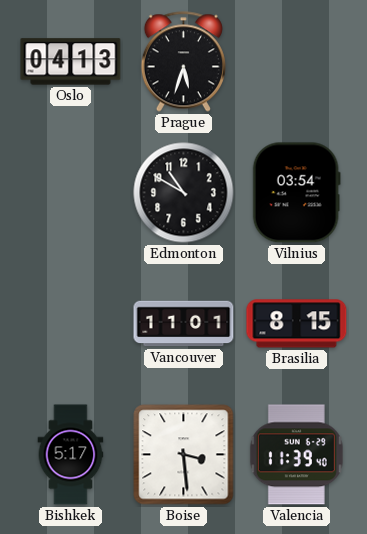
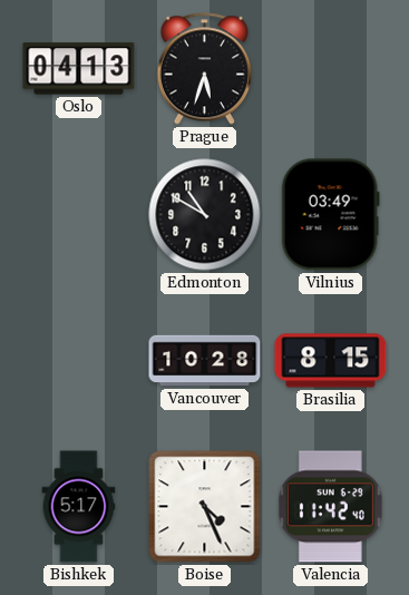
Vilnius: 03:54 -> 03:49
Vancouver: 11:01 -> 10:28
Boise: 3:29 -> 4:26
Valencia: 11:39 -> 11:42
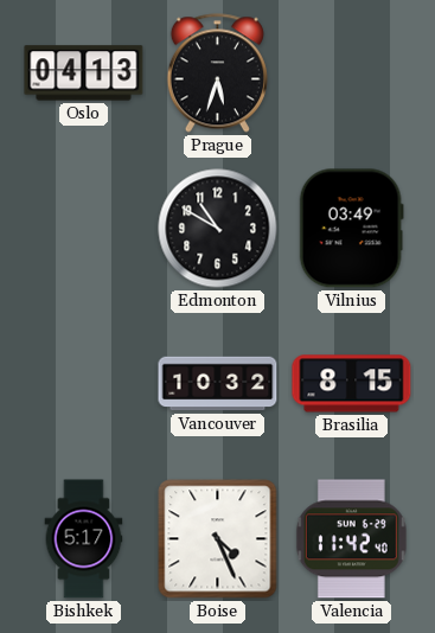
Vancouver: 10:28 -> 10:32
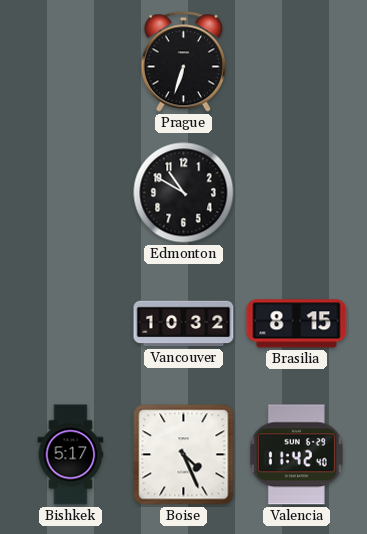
Oslo: 04:13 -> none
Prague: 5:33 -> 6:33
Vilnius: 03:49 -> none
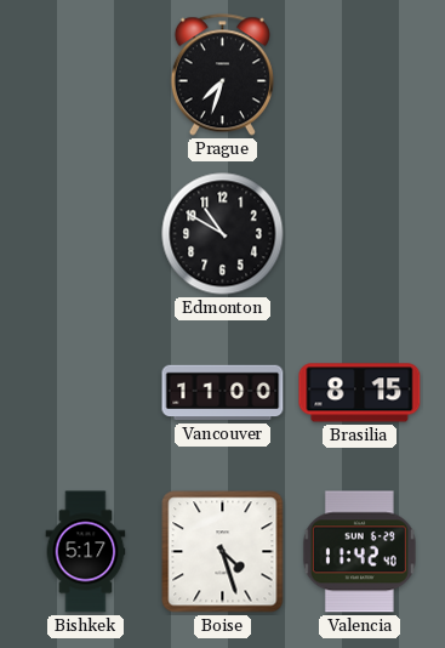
Prague: 6:33 -> 7:33
Vancouver: 10:32 -> 11:00
Boise: 4:26 -> 4:27
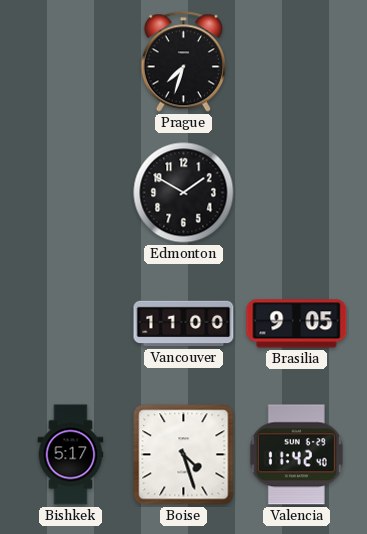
Edmonton: 10:50 -> 1:50
Brasilia: 8:15 -> 9:05
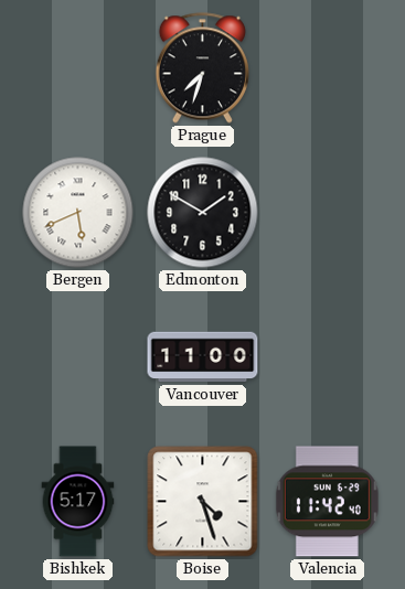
Bergen: none -> 5:41
Brasilia: 9:05 -> none
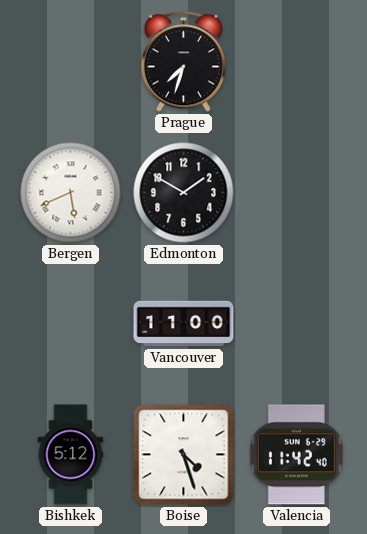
Bishkek: 5:17 -> 5:12
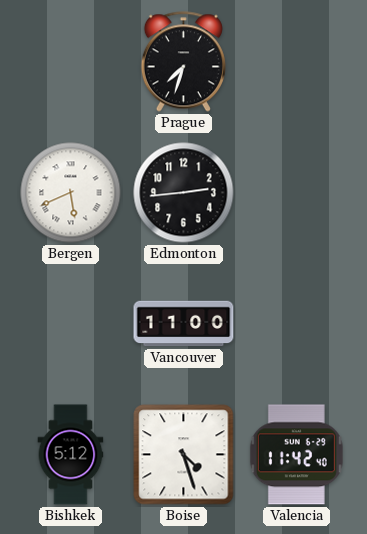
Edmonton: 1:50 -> 2:44
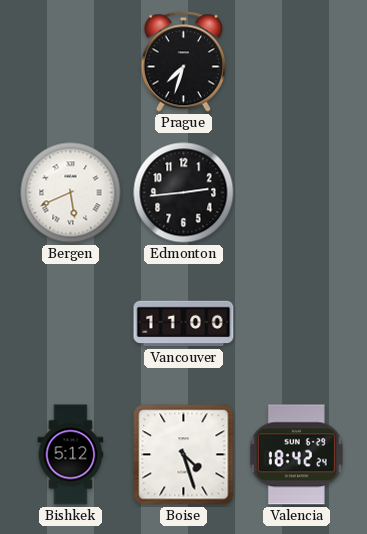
Valencia: 11:42 -> 18:42
